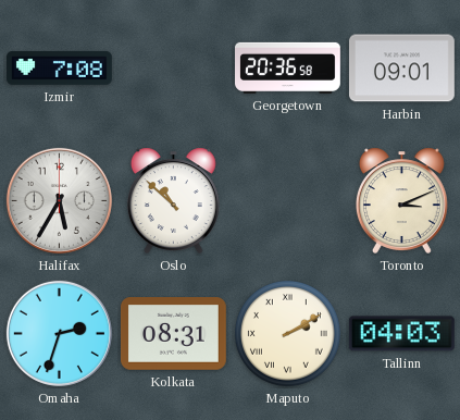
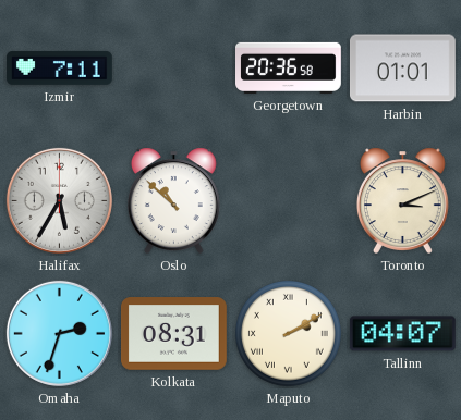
Izmir: 7:08 -> 7:11
Harbin: 09:01 -> 01:01
Tallinn: 04:03 -> 04:07
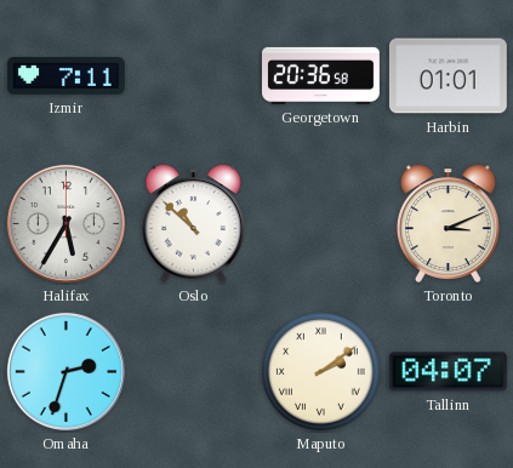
Kolkata: 08:31 -> none
Maputo: 2:10 -> 2:09
